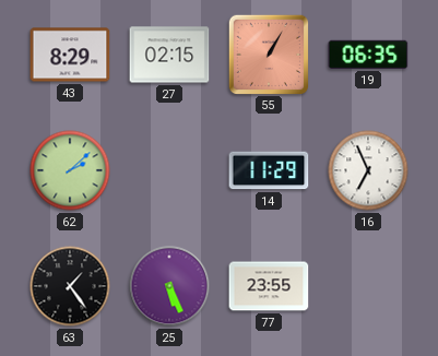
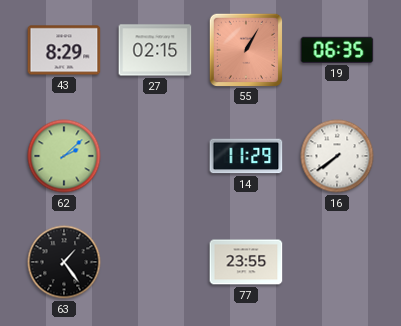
16: 6:56 -> 7:39
25: 5:26 -> none
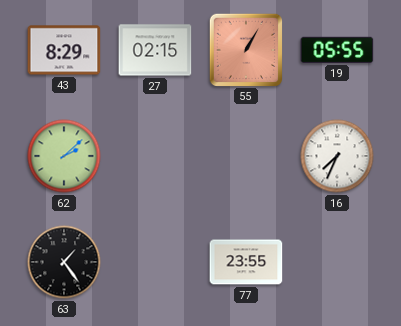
19: 06:35 -> 05:55
14: 11:29 -> none
16: 7:39 -> 7:34
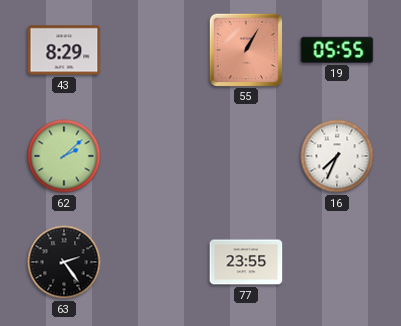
27: 02:15 -> none
63: 1:24 -> 2:24
